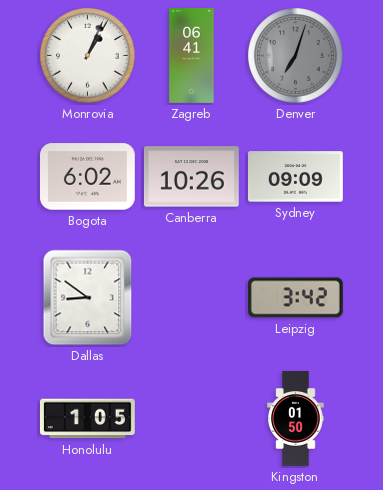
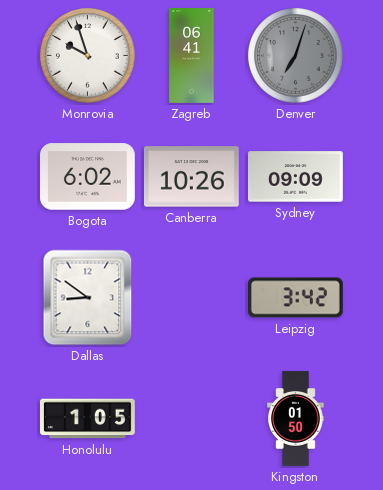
Monrovia: 1:04 -> 9:57
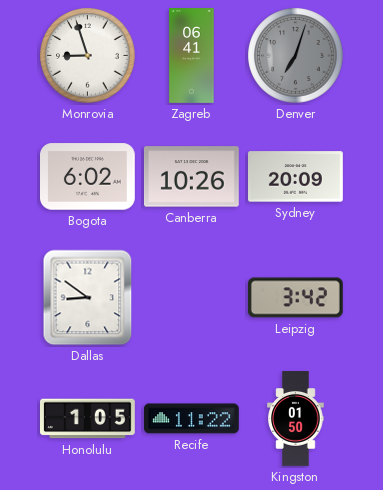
Monrovia: 9:57 -> 8:57
Sydney: 09:09 -> 20:09
Recife: none -> 11:22
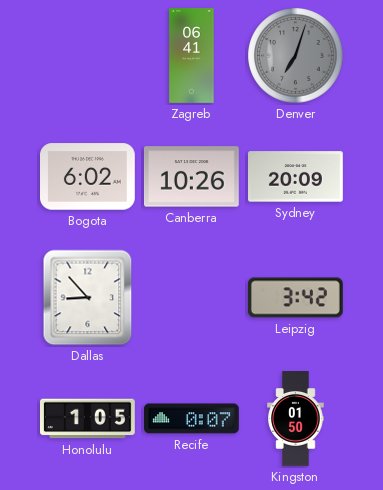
Monrovia: 8:57 -> none
Dallas: 8:51 -> 8:53
Recife: 11:22 -> 0:07
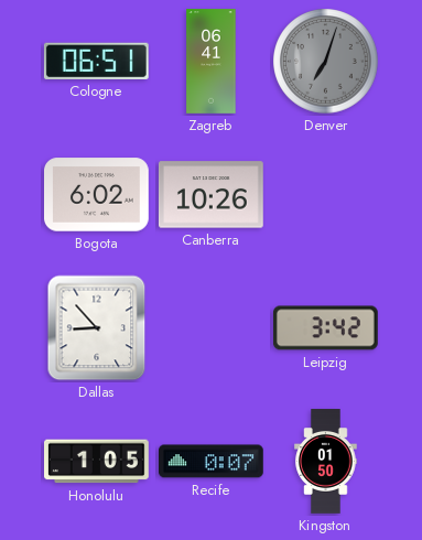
Cologne: none -> 06:51
Sydney: 20:09 -> none
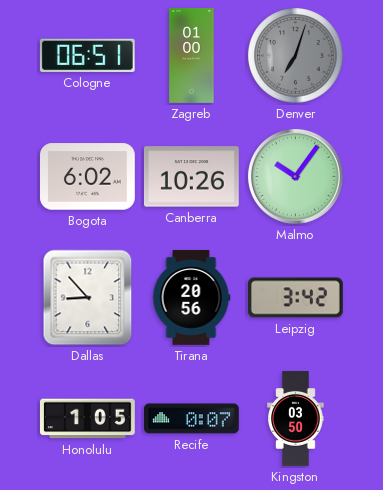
Zagreb: 06:41 -> 01:00
Malmo: none -> 10:06
Tirana: none -> 20:56
Kingston: 01:50 -> 03:50
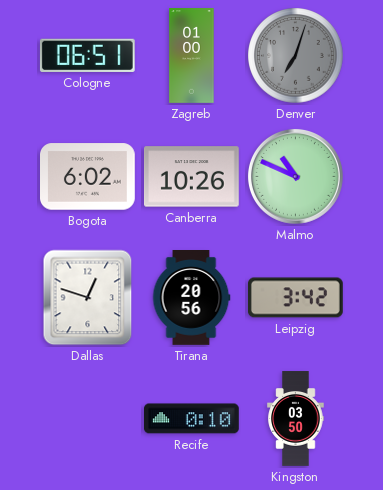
Malmo: 10:06 -> 10:49
Dallas: 8:53 -> 12:48
Honolulu: 1:05 -> none
Recife: 0:07 -> 0:10
